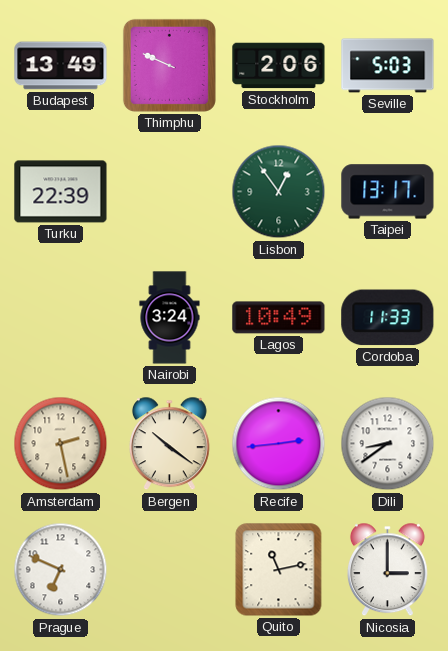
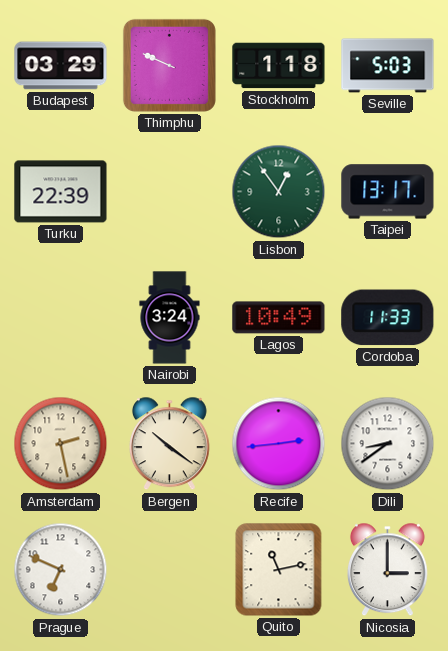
Budapest: 13:49 -> 03:29
Stockholm: 2:06 -> 1:18
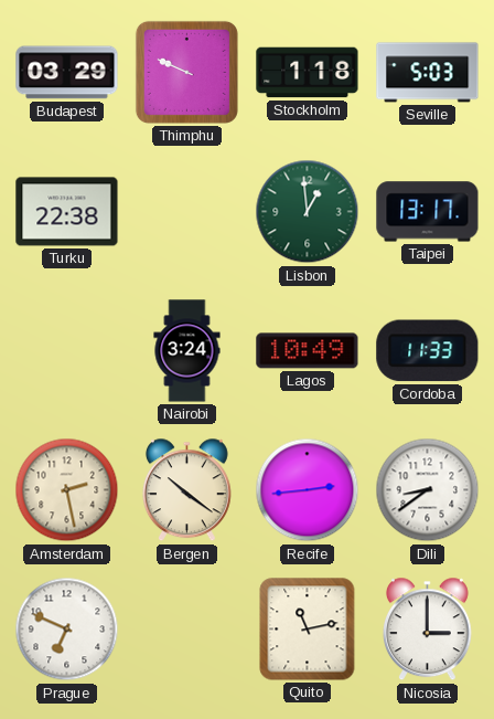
Turku: 22:39 -> 22:38
Lisbon: 12:54 -> 12:59
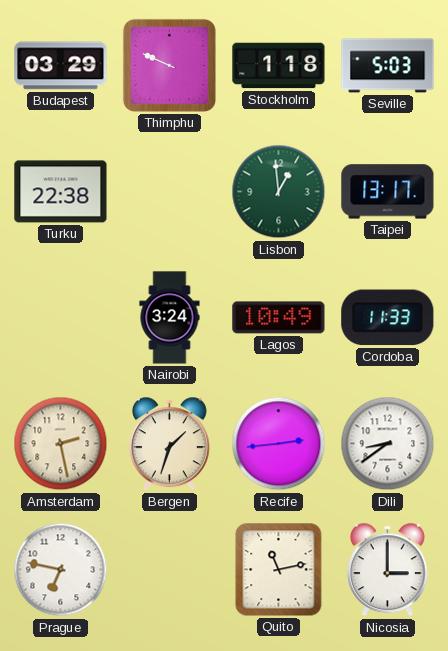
Bergen: 10:21 -> 1:33
Prague: 6:49 -> 6:47
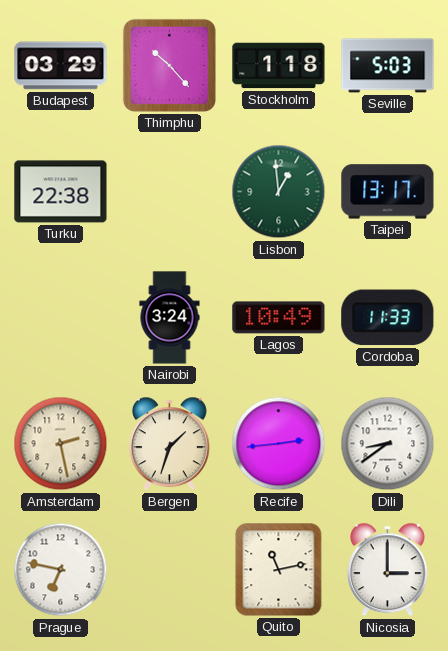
Thimphu: 9:49 -> 10:23
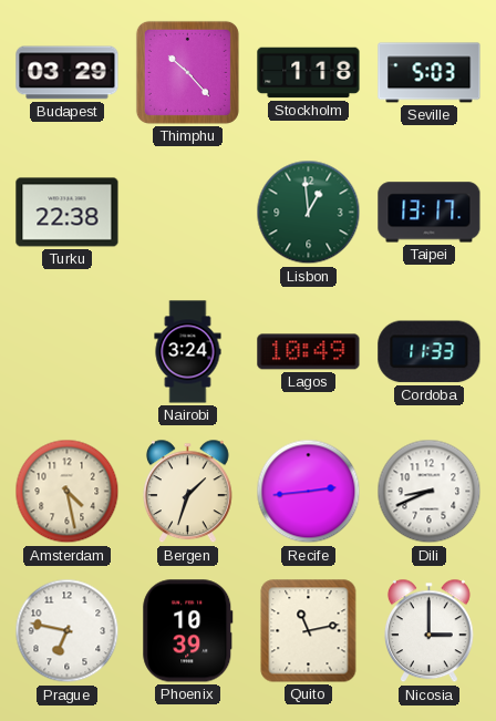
Amsterdam: 2:28 -> 4:28
Dili: 8:39 -> 8:41
Phoenix: none -> 10:39
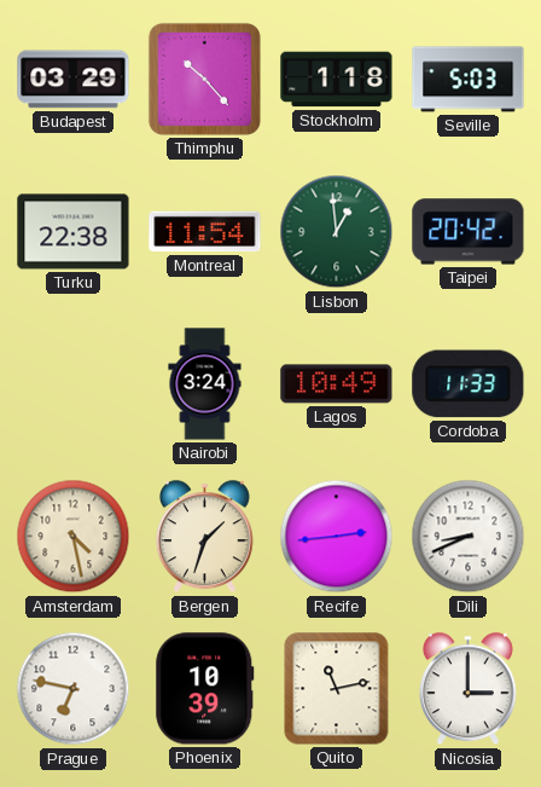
Montreal: none -> 11:54
Taipei: 13:17 -> 20:42
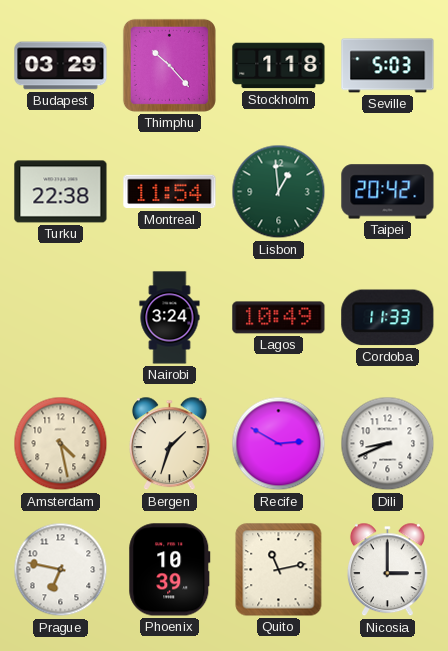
Recife: 2:44 -> 2:50
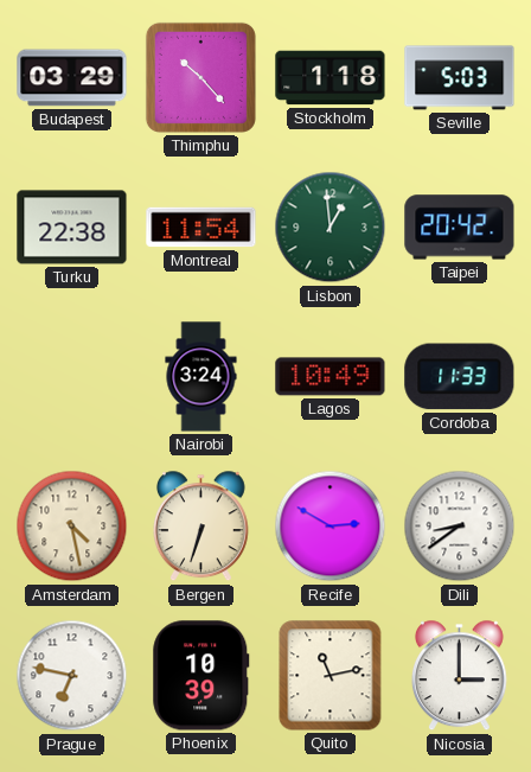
Bergen: 1:33 -> 6:33
Dili: 8:41 -> 8:39
